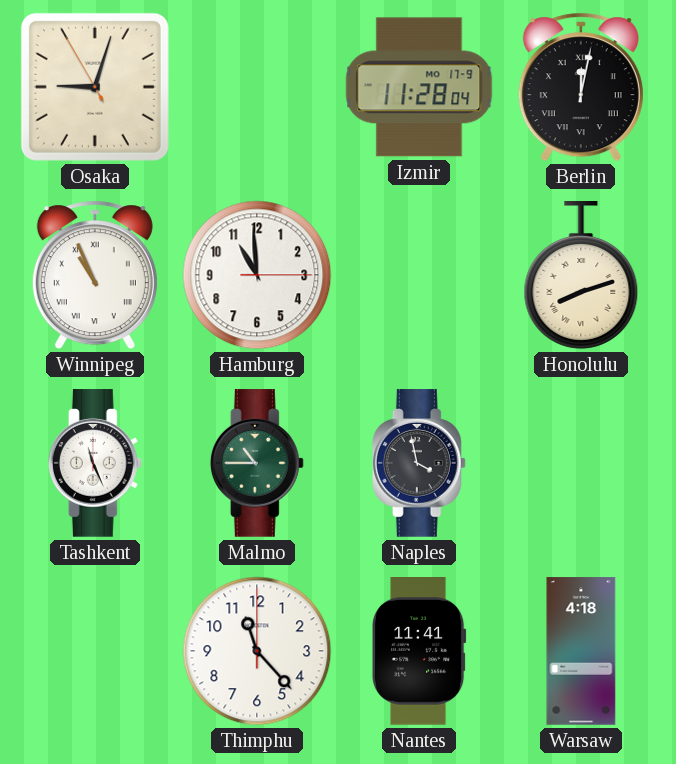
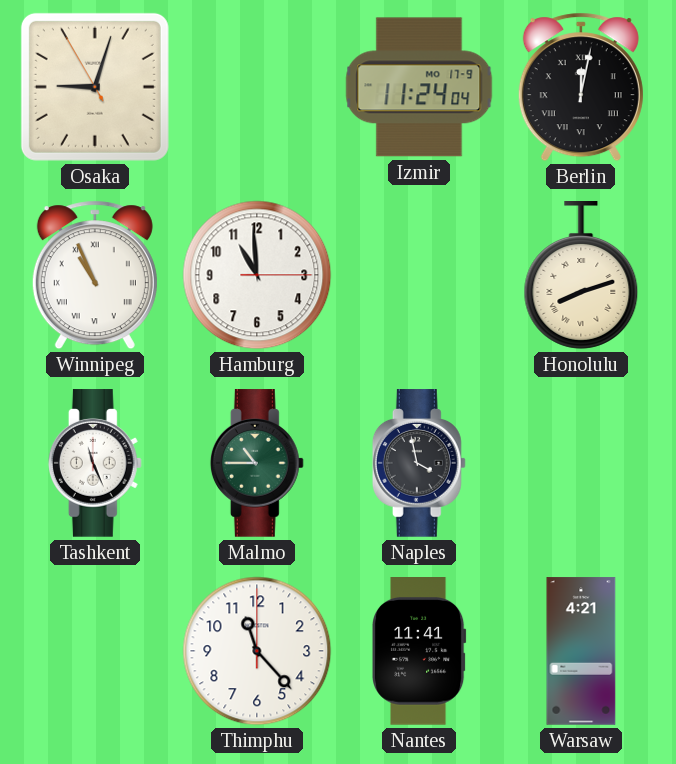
Izmir: 11:28 -> 11:24
Warsaw: 4:18 -> 4:21
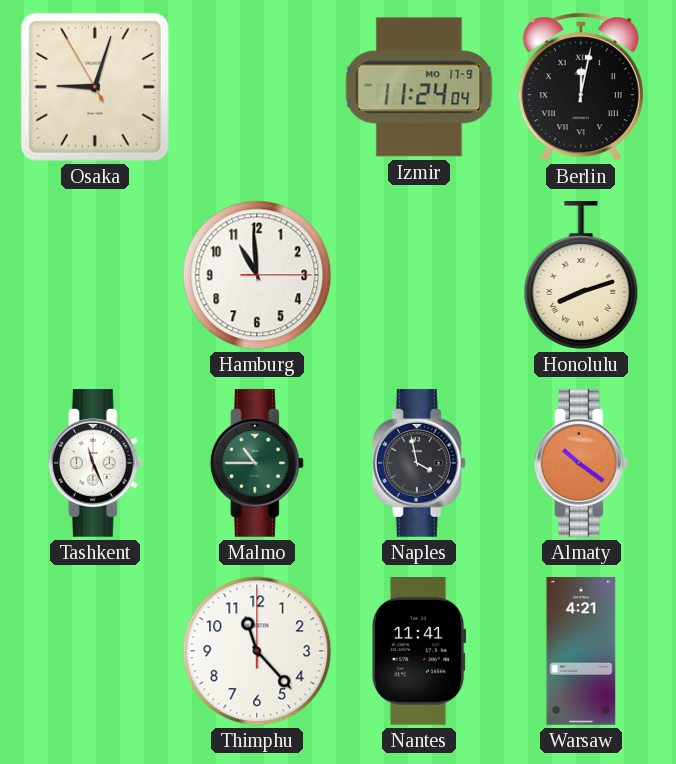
Winnipeg: 10:56 -> none
Almaty: none -> 10:21
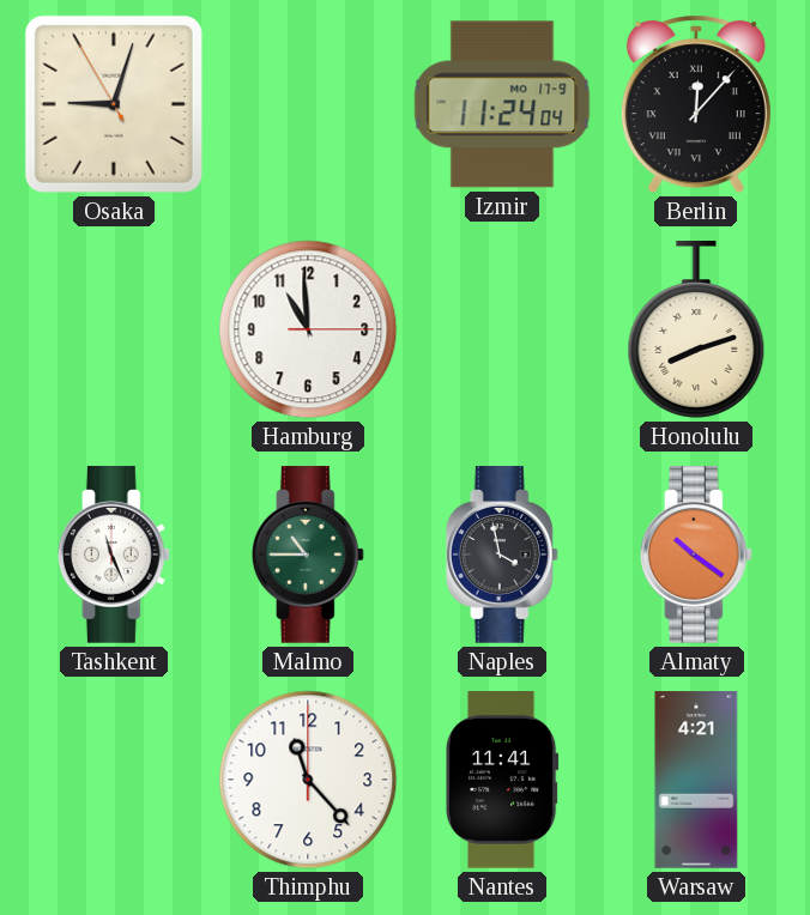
Berlin: 12:02 -> 12:07
